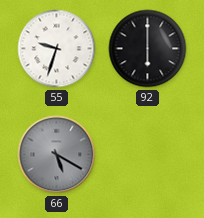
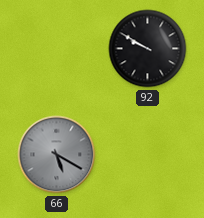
55: 9:33 -> none
92: 6:00 -> 9:50
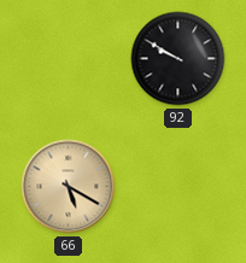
66 dial: grey -> champagne
